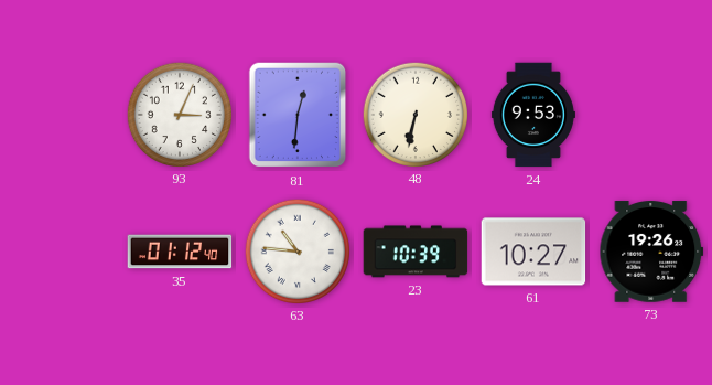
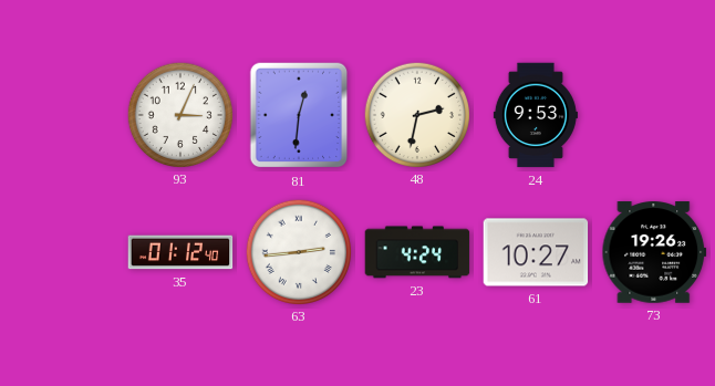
48: 6:32 -> 2:32
63: 10:46 -> 2:44
23: 10:39 -> 4:24
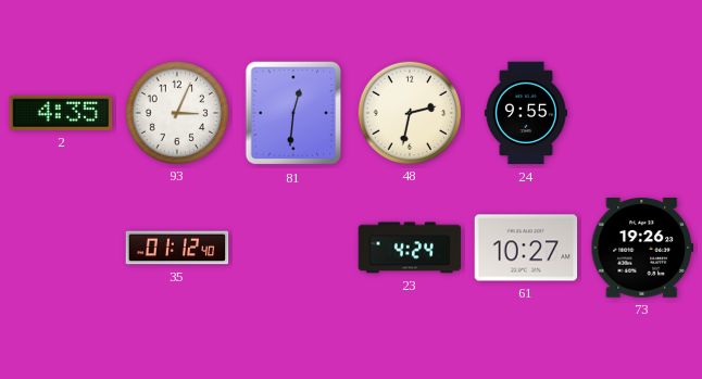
2: none -> 4:35
24: 9:53 -> 9:55
63: 2:44 -> none
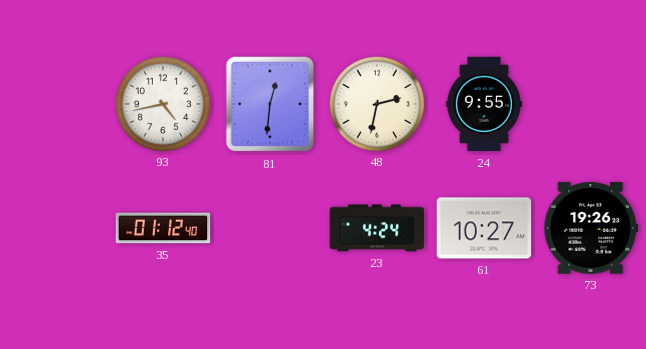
2: 4:35 -> none
93: 3:04 -> 4:43
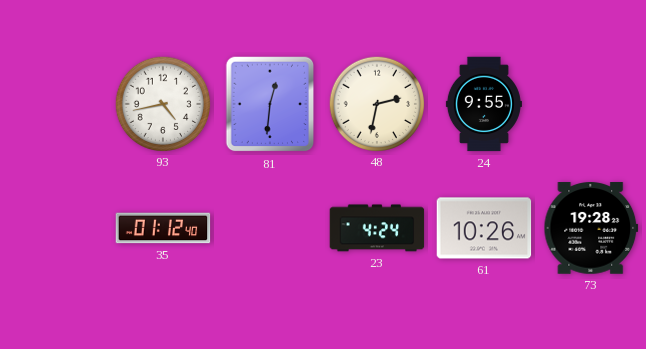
61: 10:27 -> 10:26
73: 19:26 -> 19:28
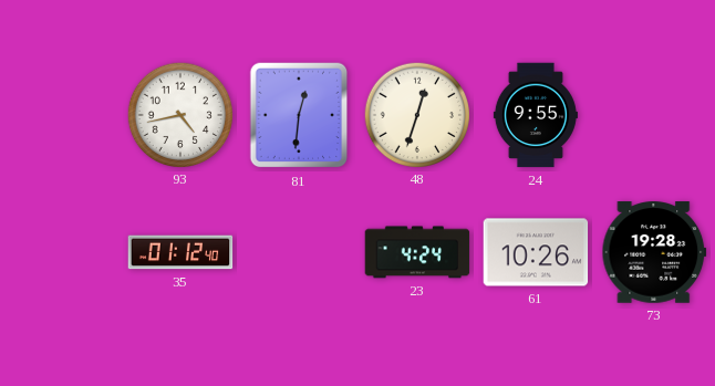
48: 2:32 -> 12:33
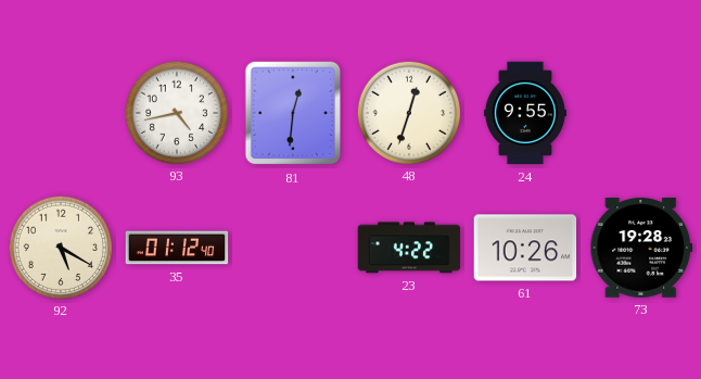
92: none -> 5:20
23: 4:24 -> 4:22
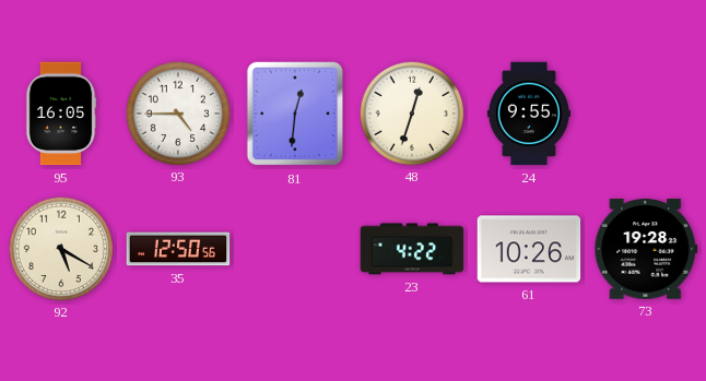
95: none -> 16:05
93: 4:43 -> 4:45
35: 01:12 -> 12:50
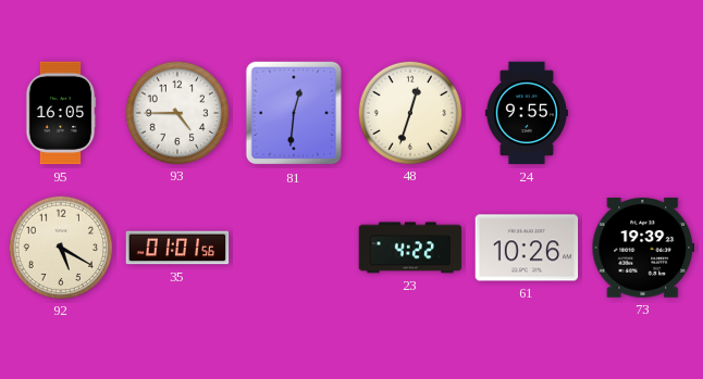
35: 12:50 -> 01:01
73: 19:28 -> 19:39
